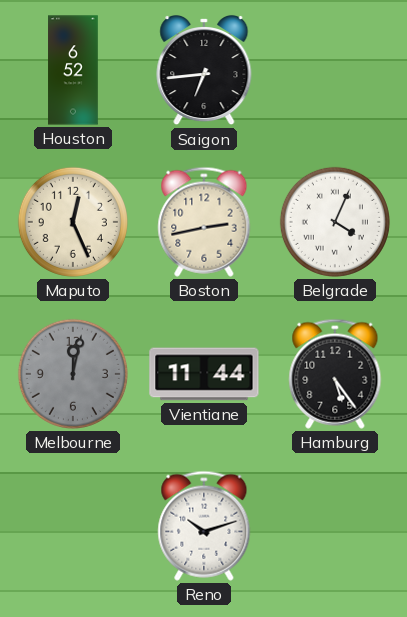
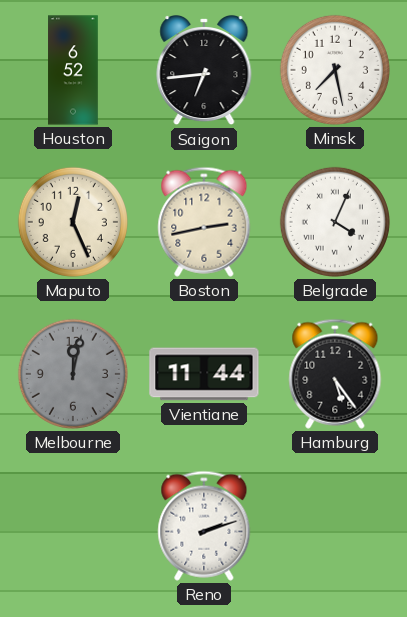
Minsk: none -> 7:28
Reno: 10:12 -> 2:12
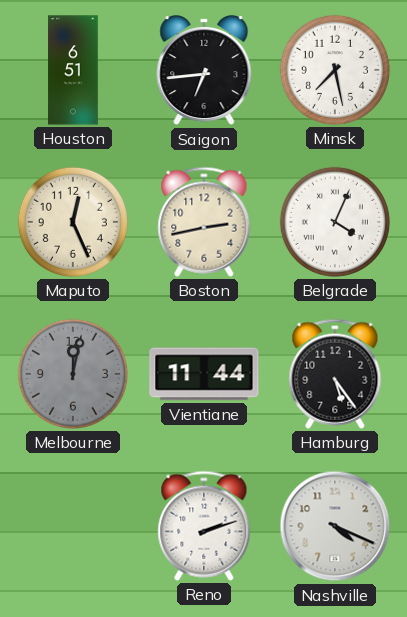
Houston: 6:52 -> 6:51
Nashville: none -> 4:19
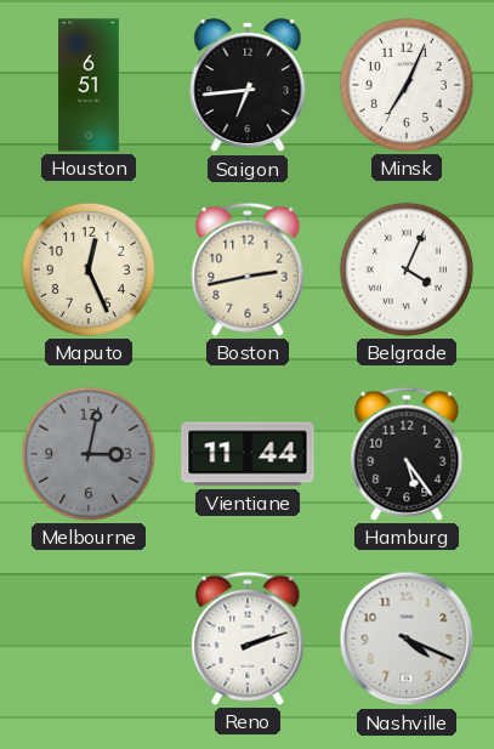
Minsk: 7:28 -> 7:04
Melbourne: 12:02 -> 3:02
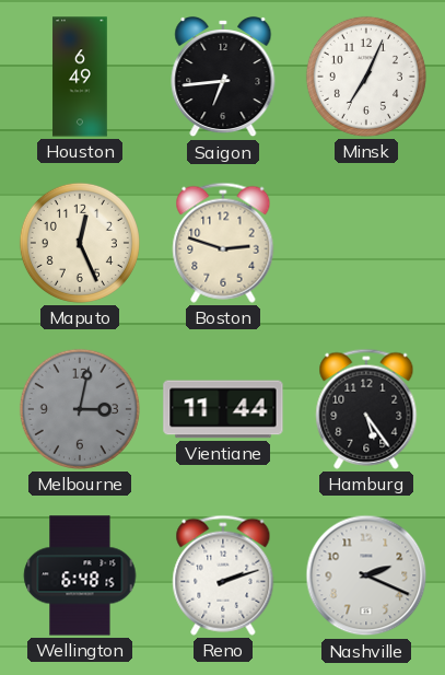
Houston: 6:51 -> 6:49
Boston: 2:43 -> 2:48
Belgrade: 4:04 -> none
Wellington: none -> 6:48
Nashville: 4:19 -> 2:19
